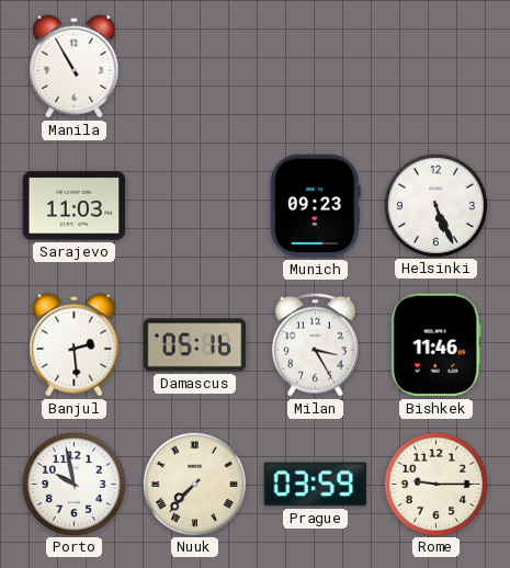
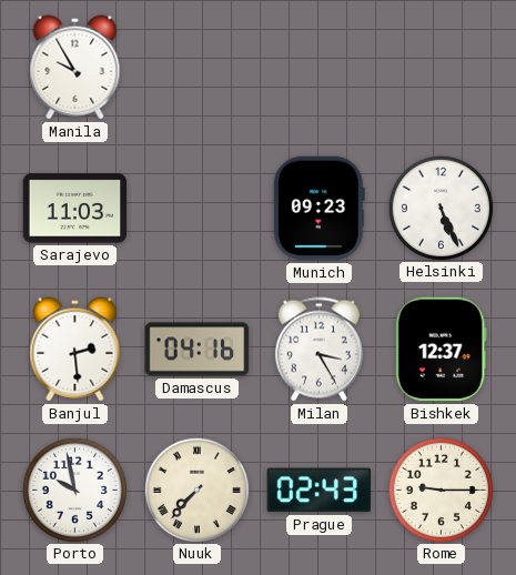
Manila: 10:55 -> 9:55
Damascus: 05:16 -> 04:16
Bishkek: 11:46 -> 12:37
Prague: 03:59 -> 02:43
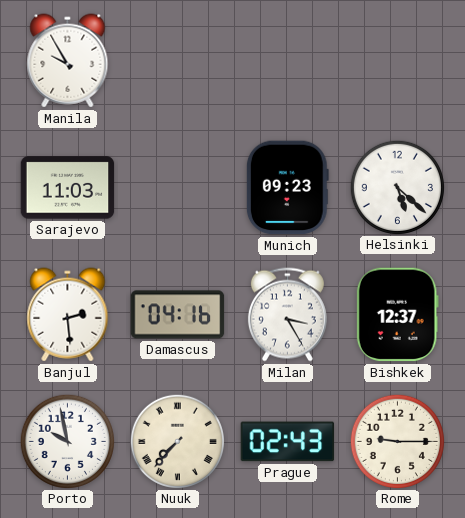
Helsinki: 5:26 -> 5:22
